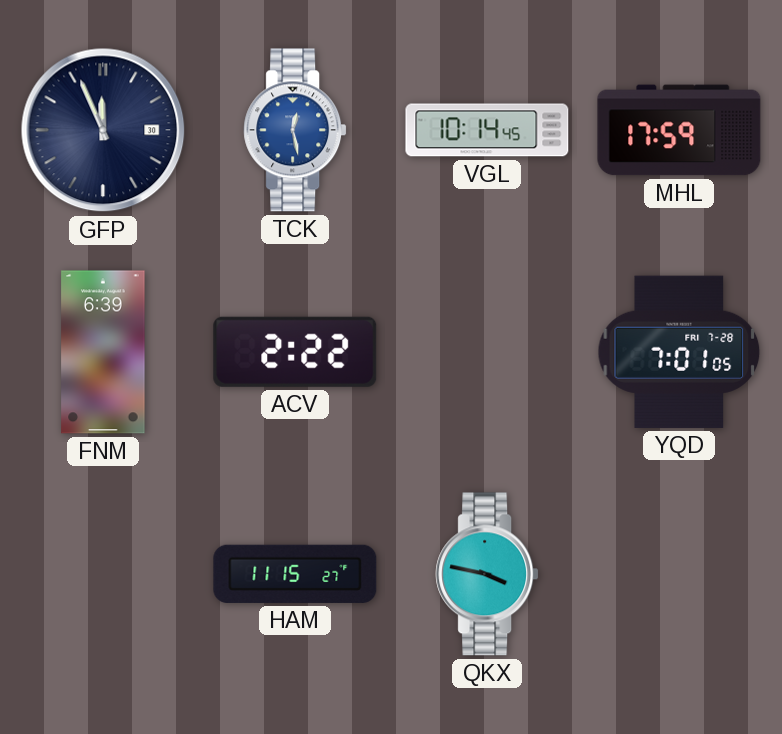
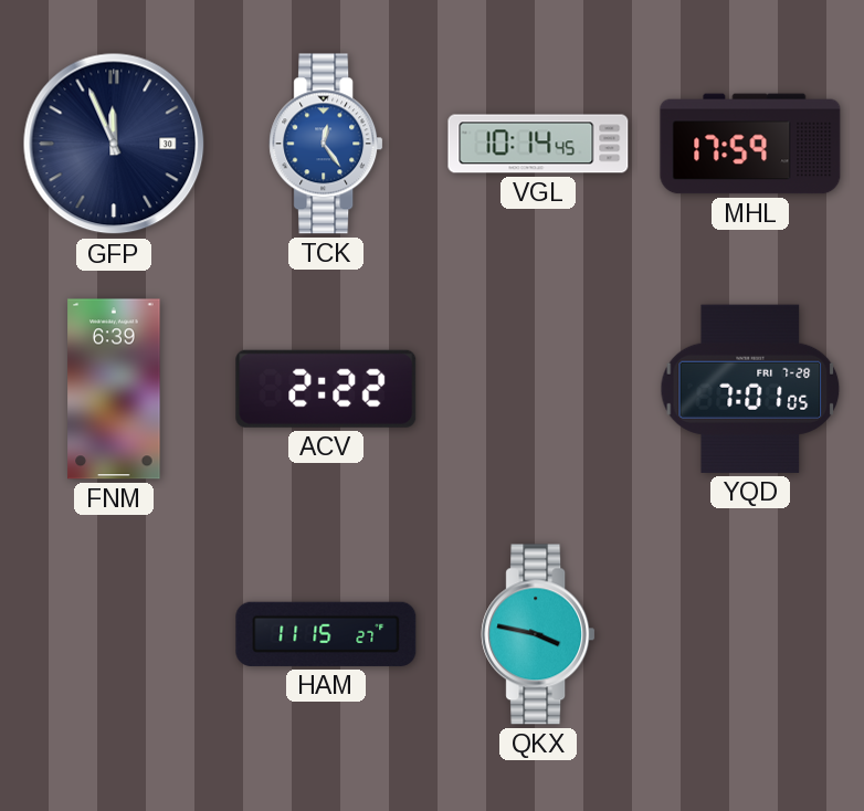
TCK: 12:28 -> 12:24
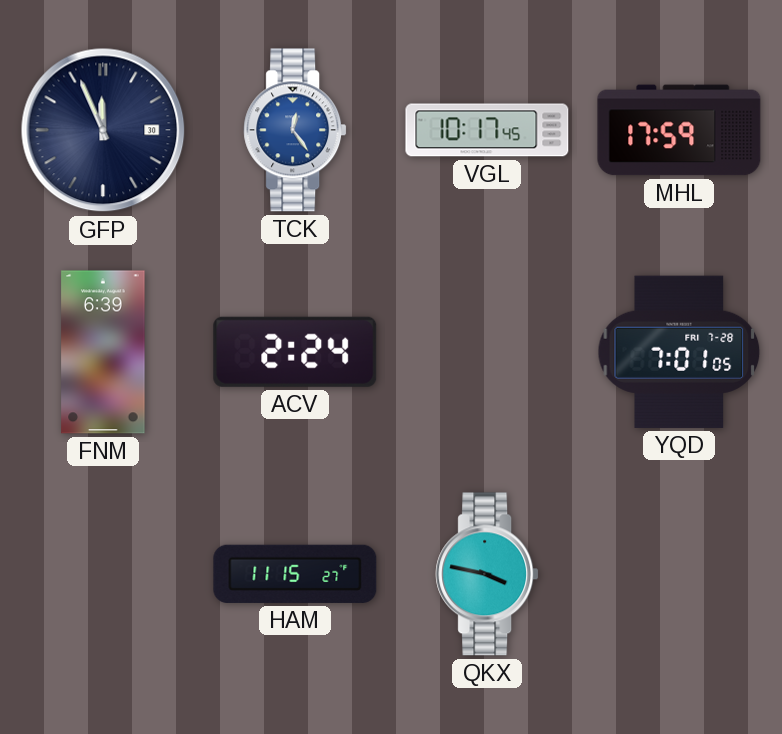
VGL: 10:14 -> 10:17
ACV: 2:22 -> 2:24
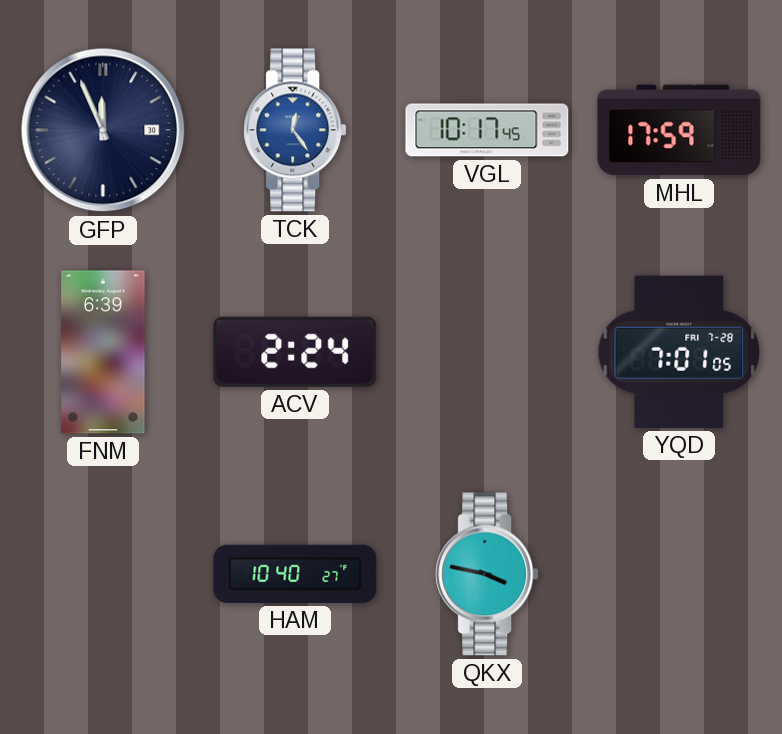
HAM: 11:15 -> 10:40
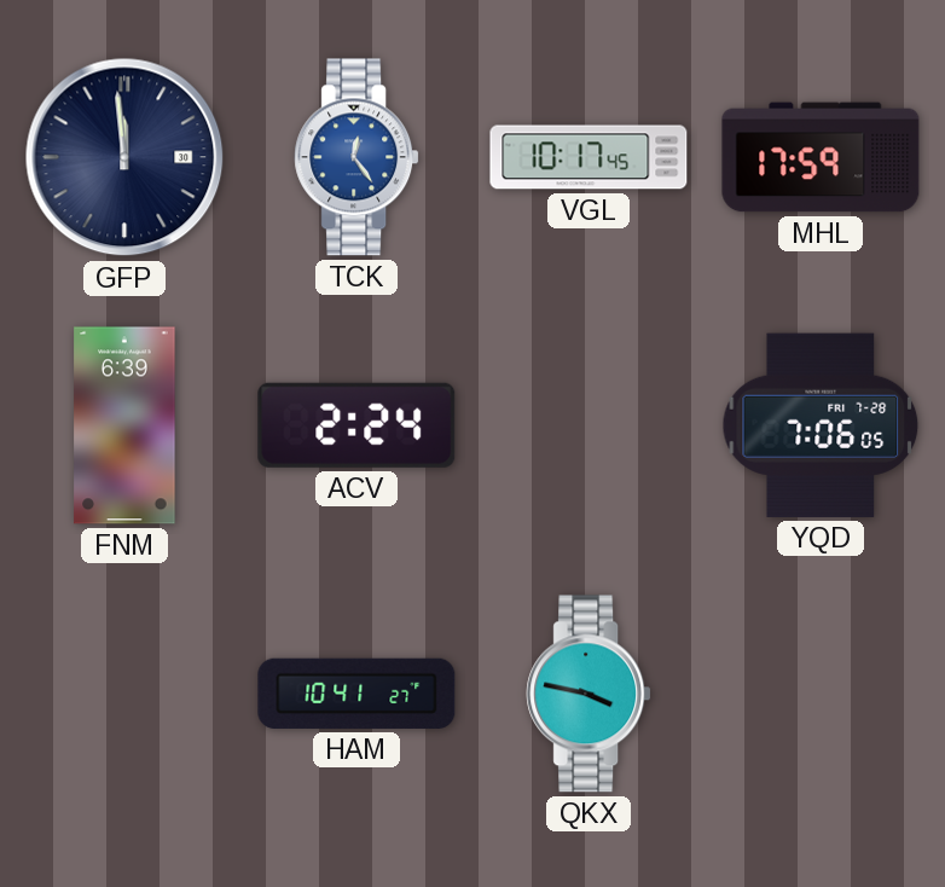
GFP: 11:56 -> 11:59
YQD: 7:01 -> 7:06
HAM: 10:40 -> 10:41
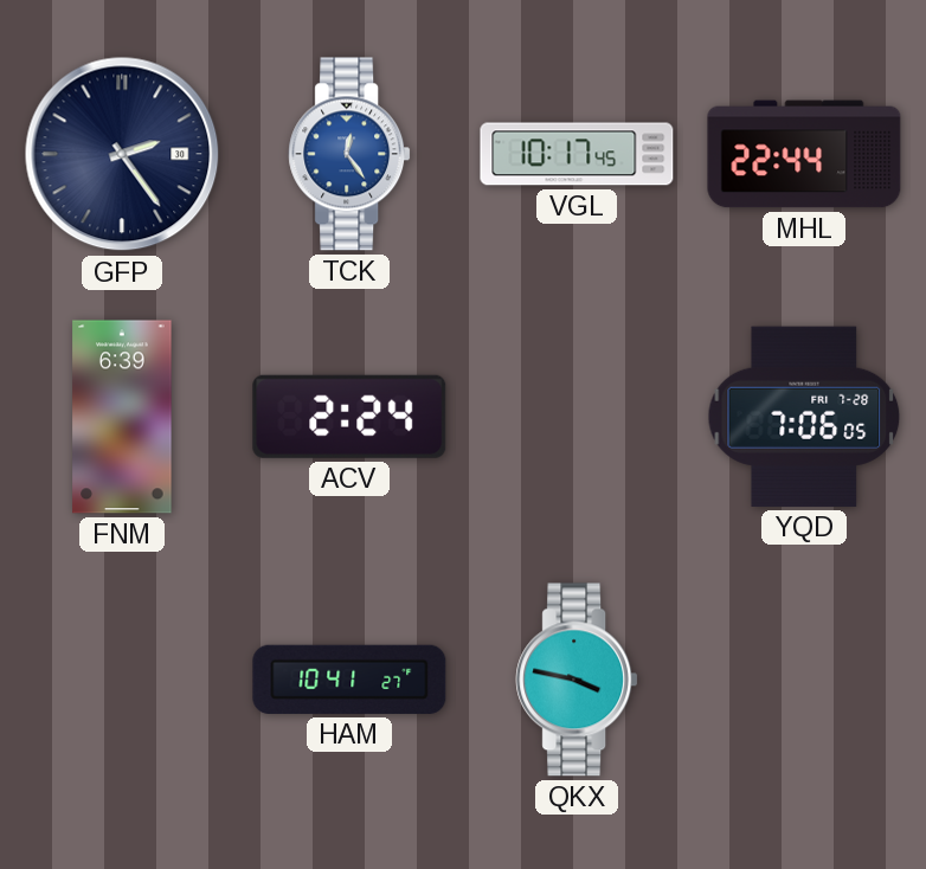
GFP: 11:59 -> 2:24
MHL: 17:59 -> 22:44
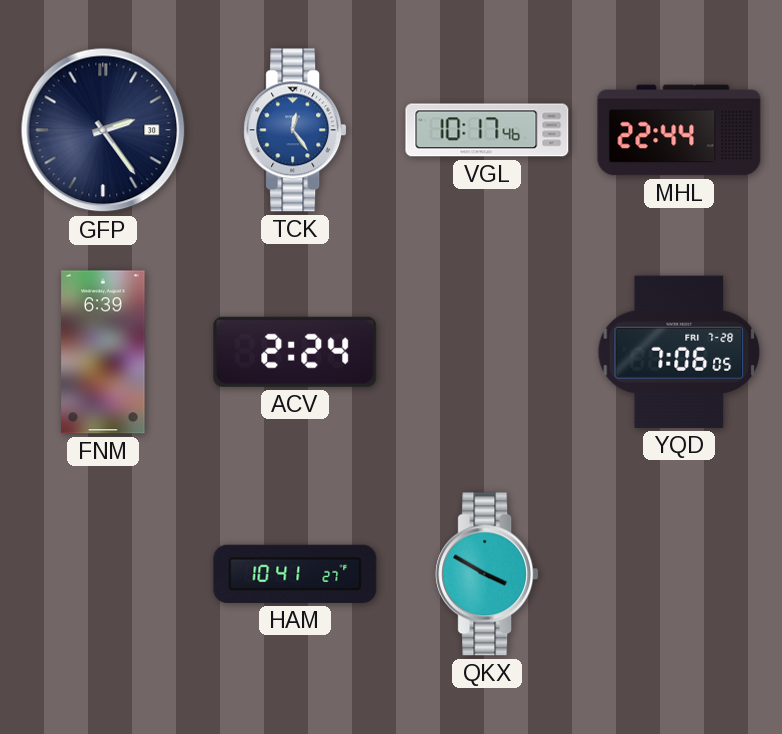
VGL: 10:17:45 -> 10:17:46
QKX: 3:47 -> 3:50
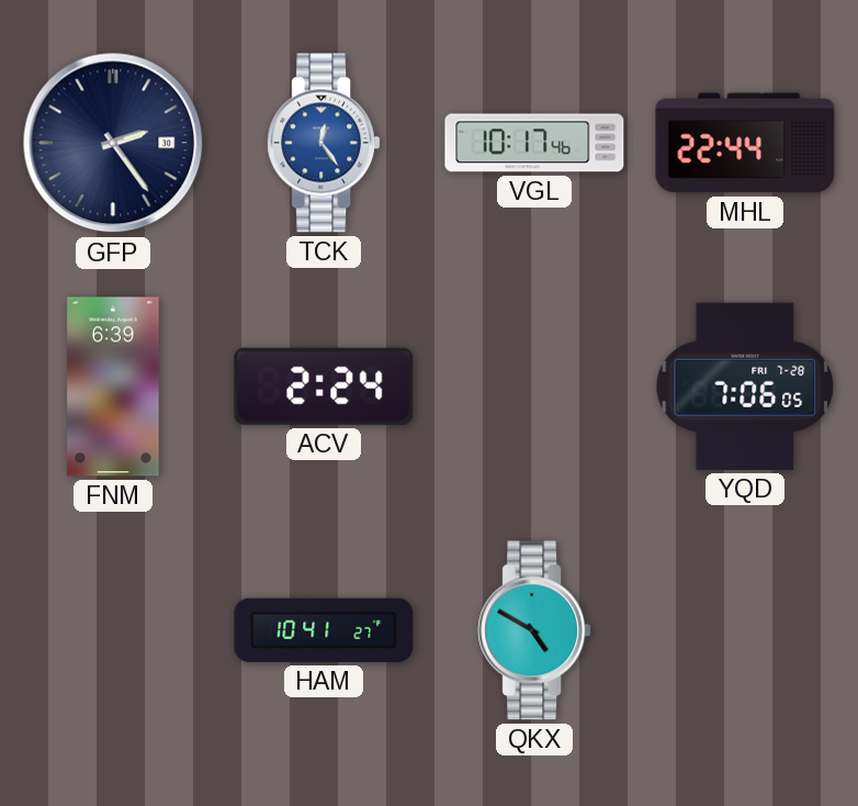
QKX: 3:50 -> 4:50
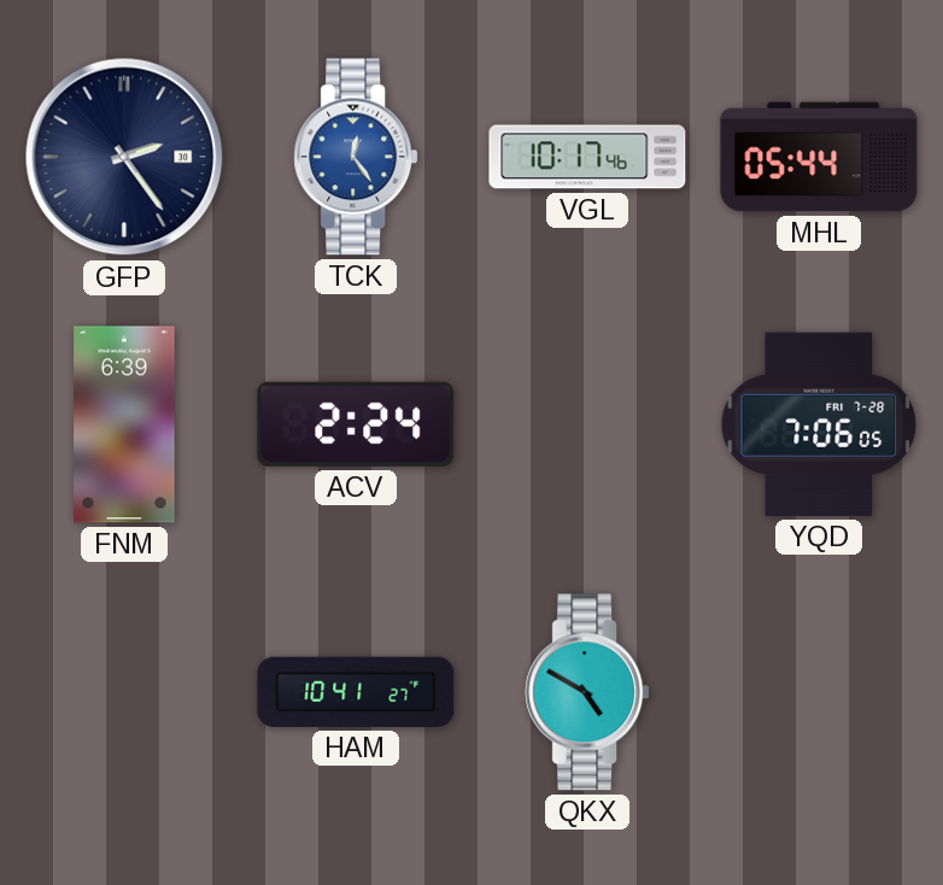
MHL: 22:44 -> 05:44
